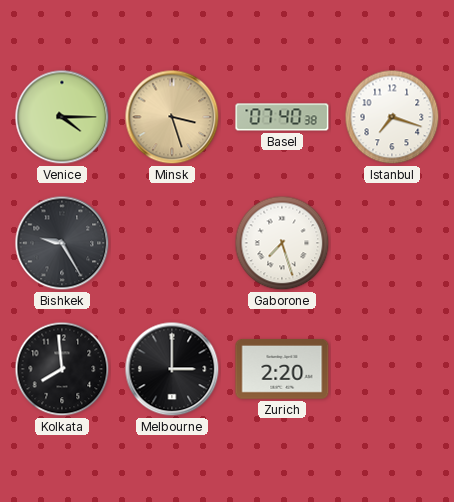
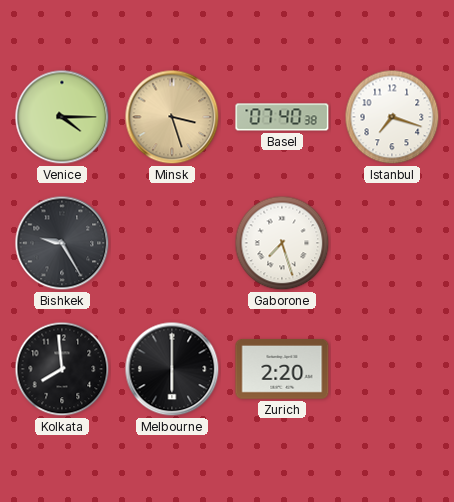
Melbourne: 3:00 -> 6:00
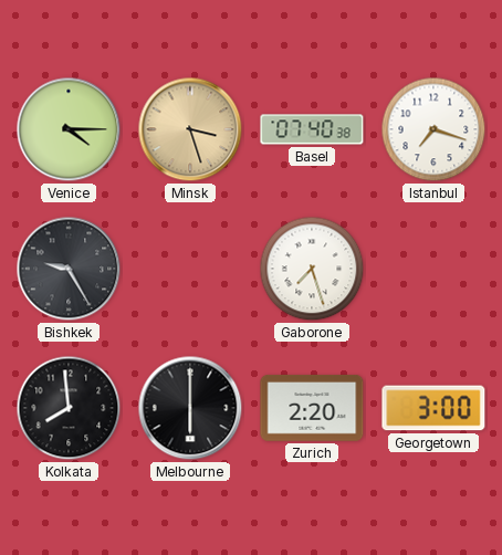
Georgetown: none -> 3:00
